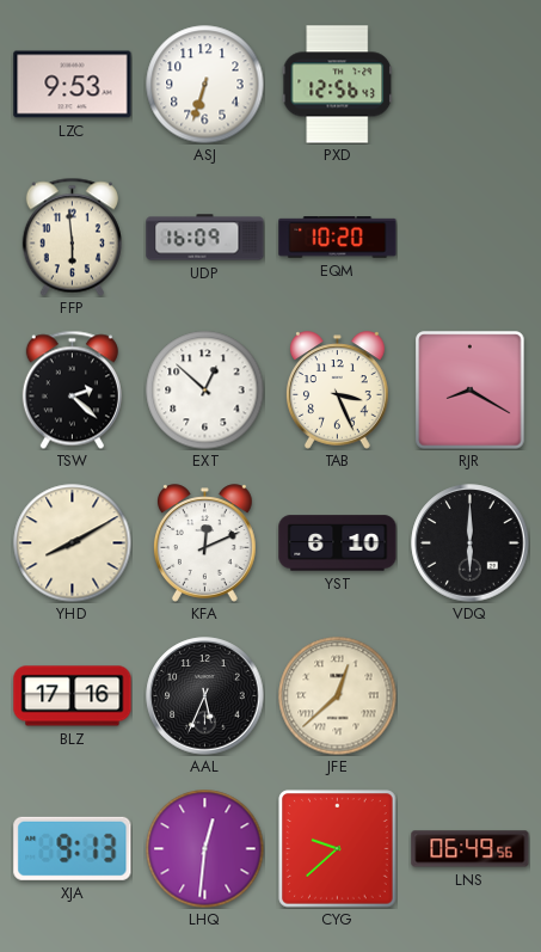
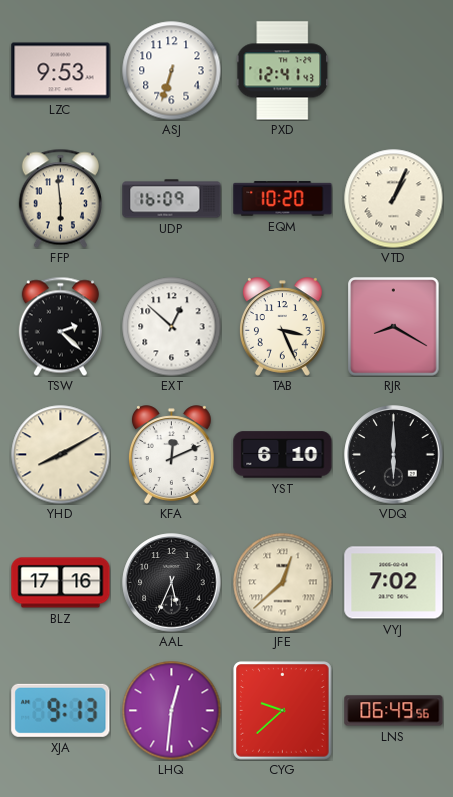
PXD: 12:56 -> 12:41
VTD: none -> 1:04
VYJ: none -> 7:02
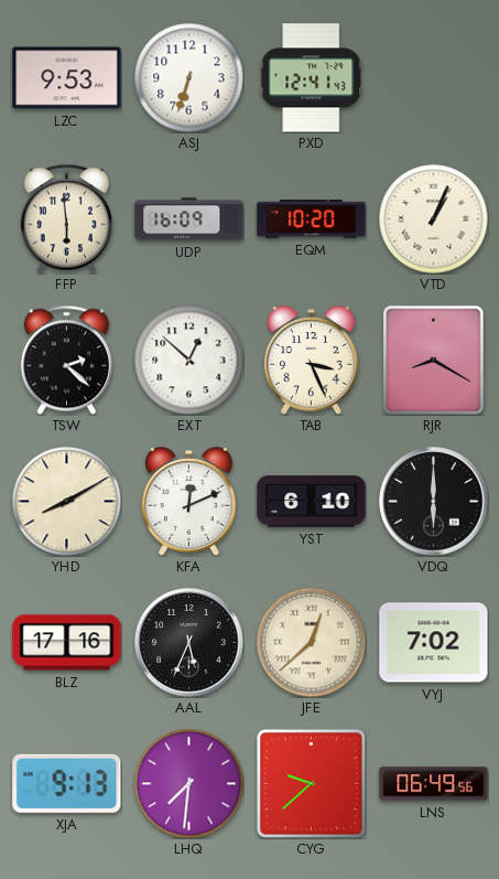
LHQ: 12:31 -> 7:31
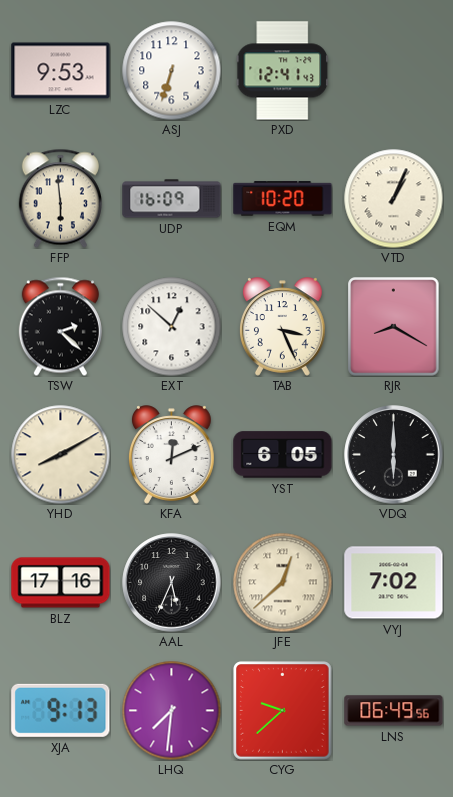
YST: 6:10 -> 6:05
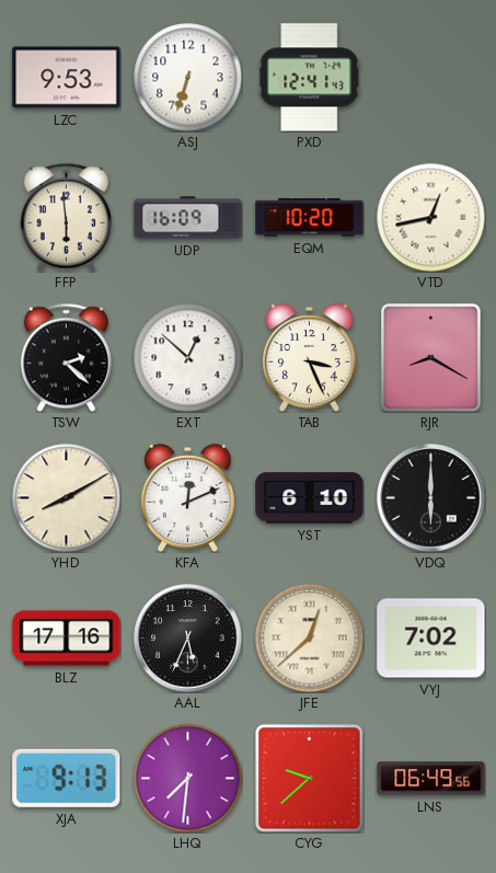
VTD: 1:04 -> 12:43
YST: 6:05 -> 6:10
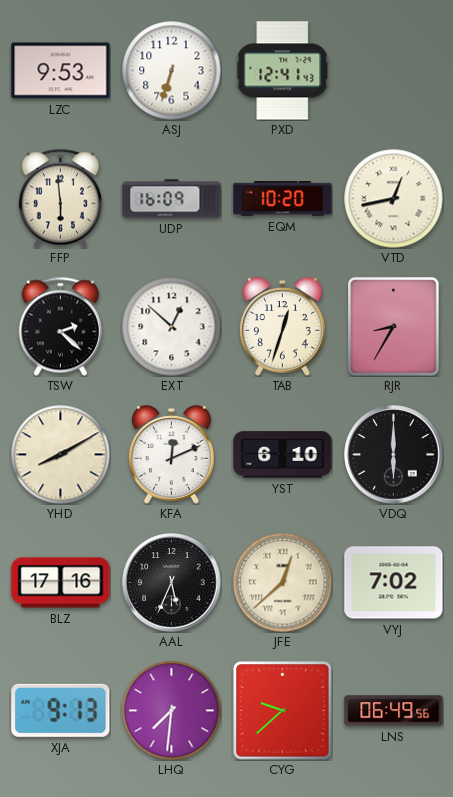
TAB: 3:26 -> 12:33
RJR: 8:20 -> 8:35
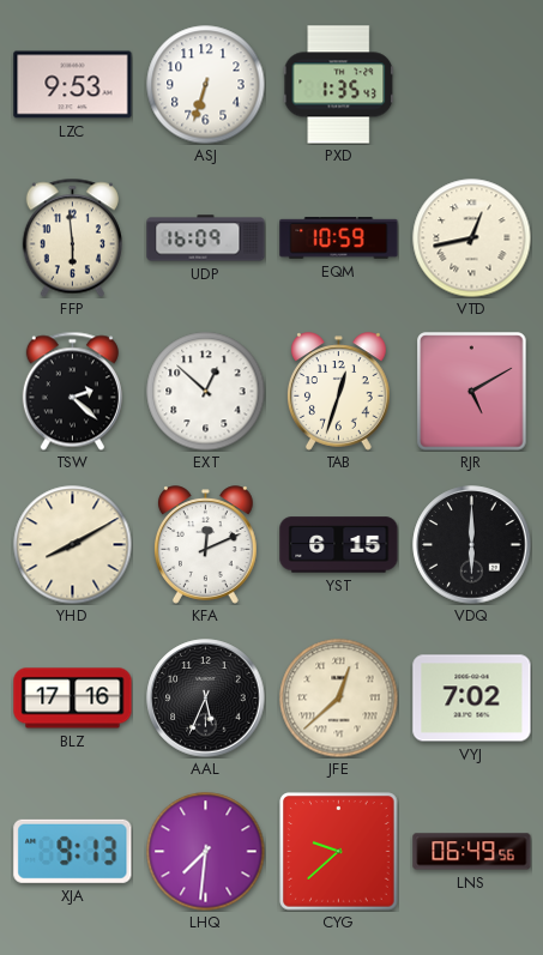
PXD: 12:41 -> 1:35
EQM: 10:20 -> 10:59
RJR: 8:35 -> 5:10
YST: 6:10 -> 6:15
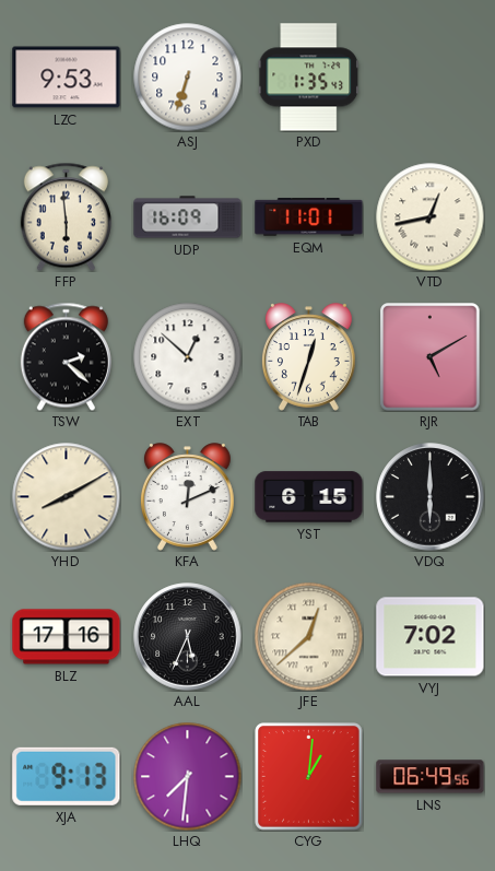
EQM: 10:59 -> 11:01
CYG: 9:38 -> 1:01
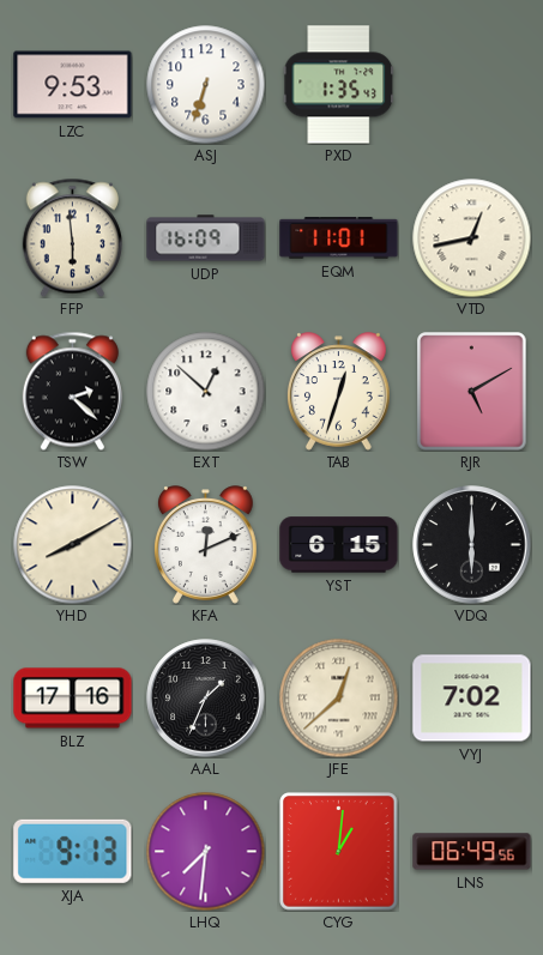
AAL: 5:34 -> 1:34
